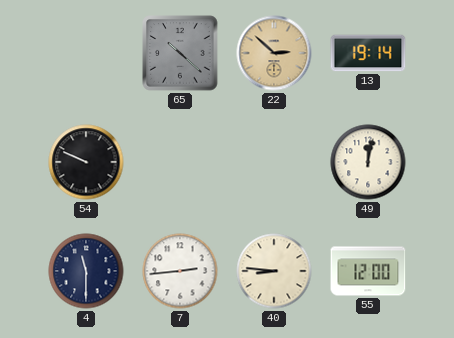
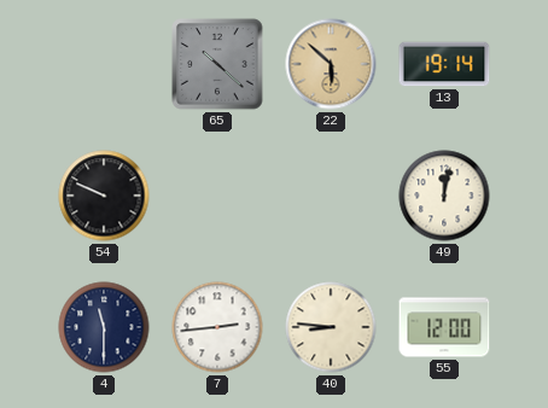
22: 2:52 -> 5:52
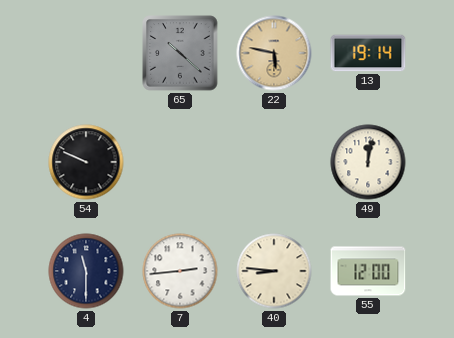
22: 5:52 -> 5:47
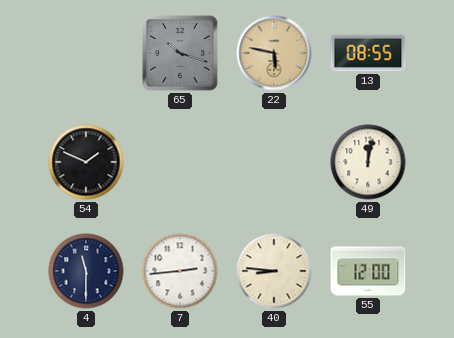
65: 10:22 -> 10:18
13: 19:14 -> 08:55
54: 9:49 -> 1:49
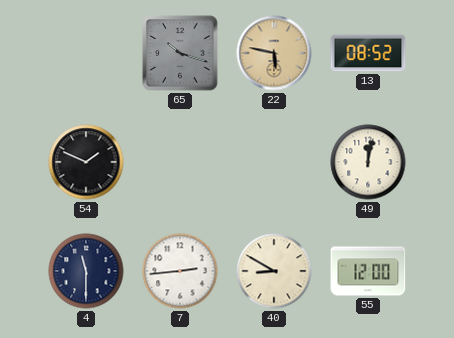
13: 08:55 -> 08:52
40: 8:46 -> 8:50
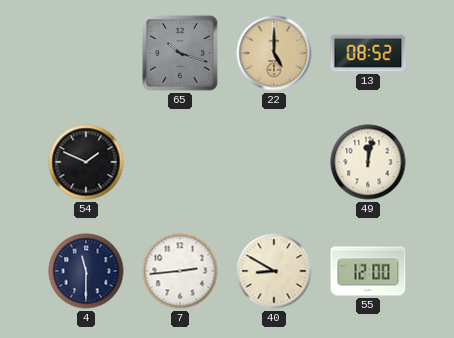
22: 5:47 -> 5:00
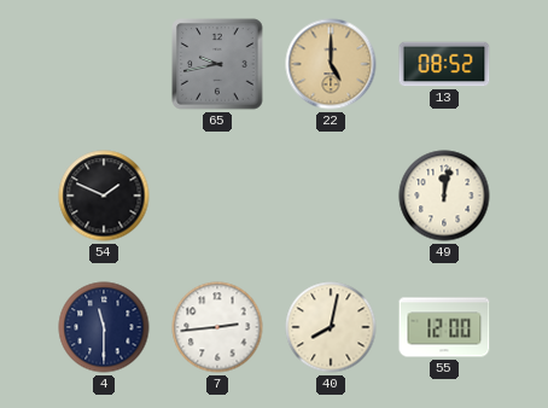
65: 10:18 -> 9:43
40: 8:50 -> 8:02
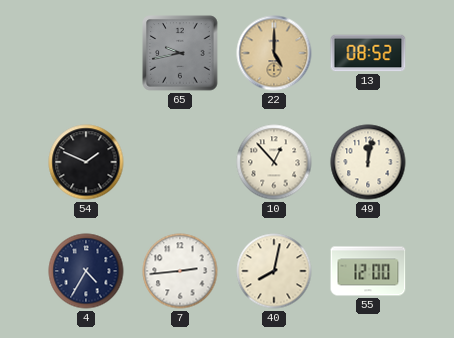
10: none -> 12:53
4: 11:30 -> 4:35
